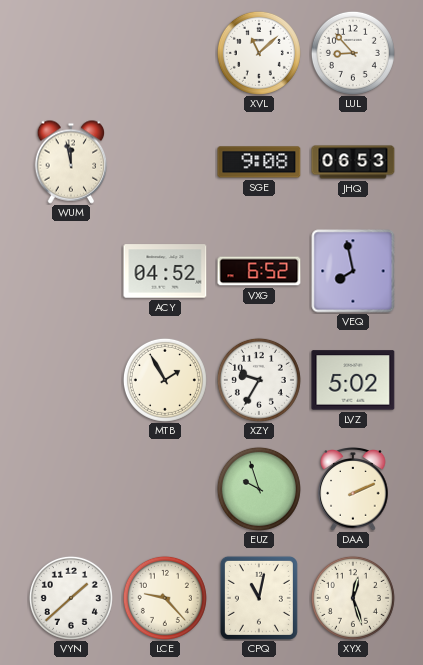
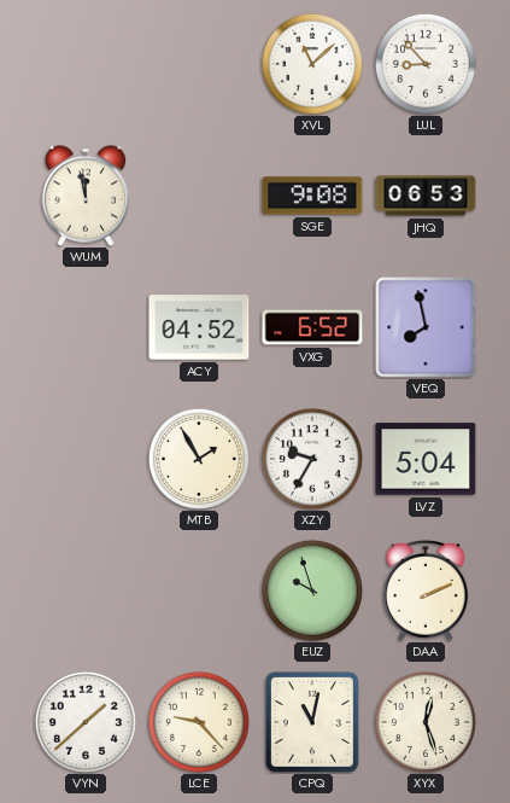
LVZ: 5:02 -> 5:04
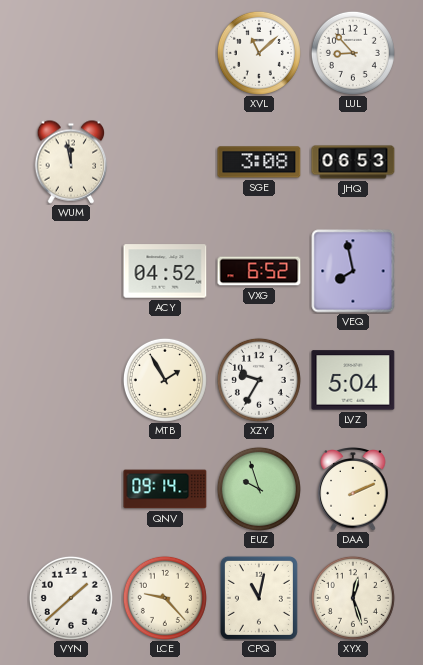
SGE: 9:08 -> 3:08
QNV: none -> 09:14
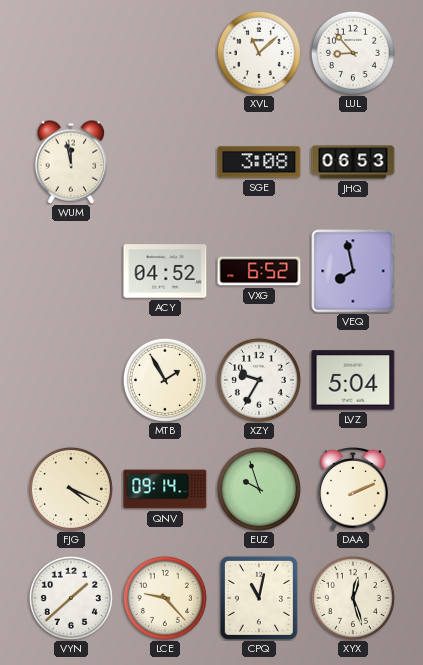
FJG: none -> 4:19
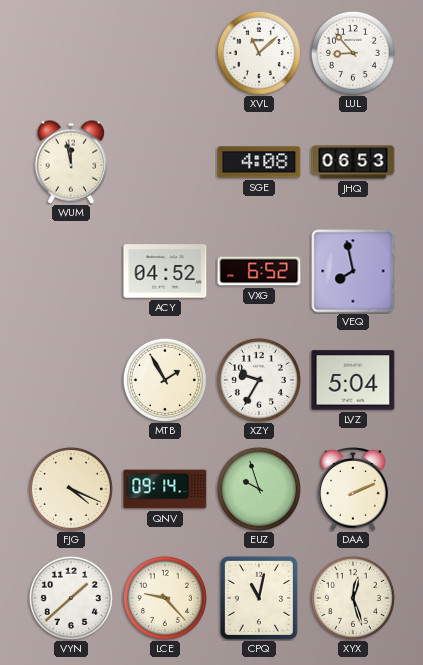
SGE: 3:08 -> 4:08
